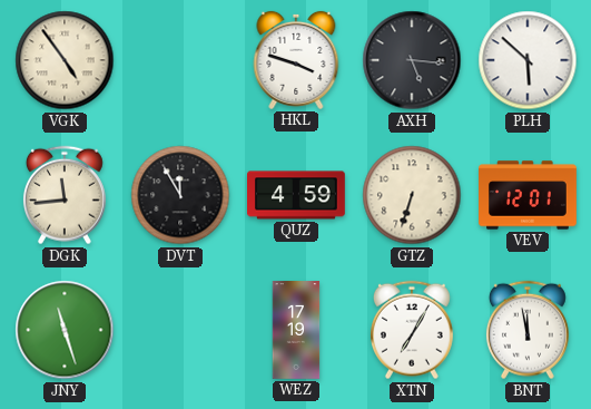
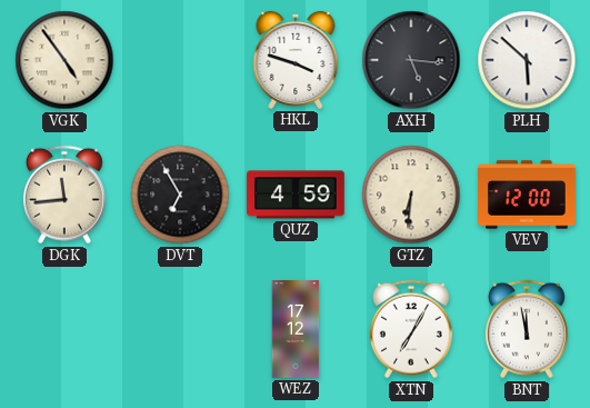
DVT: 11:55 -> 6:55
GTZ: 6:33 -> 6:31
VEV: 12:01 -> 12:00
JNY: 11:27 -> none
WEZ: 17:19 -> 17:12
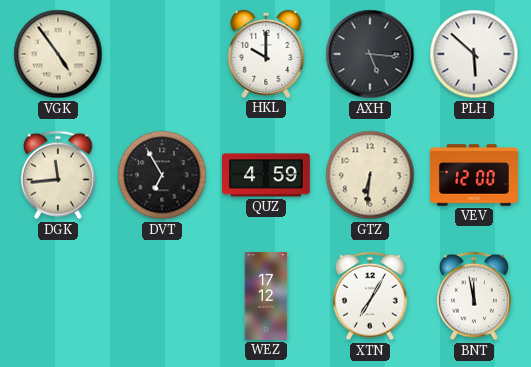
HKL: 3:48 -> 10:00
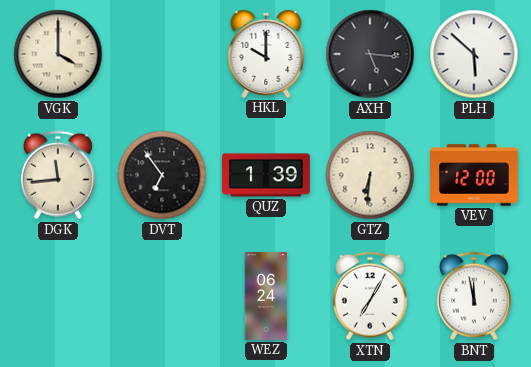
VGK: 4:54 -> 4:00
DVT: 6:55 -> 6:54
QUZ: 4:59 -> 1:39
WEZ: 17:12 -> 06:24
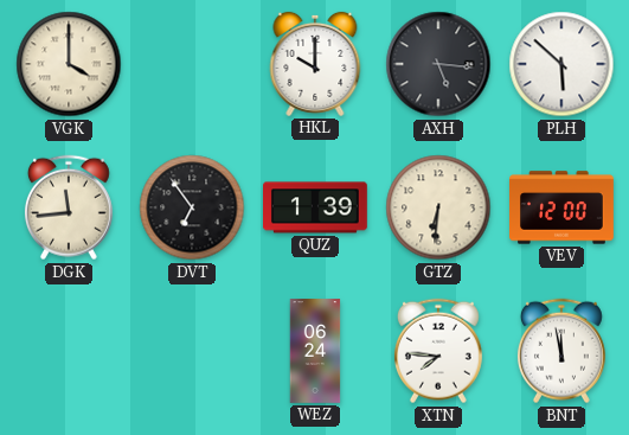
XTN: 7:05 -> 7:46
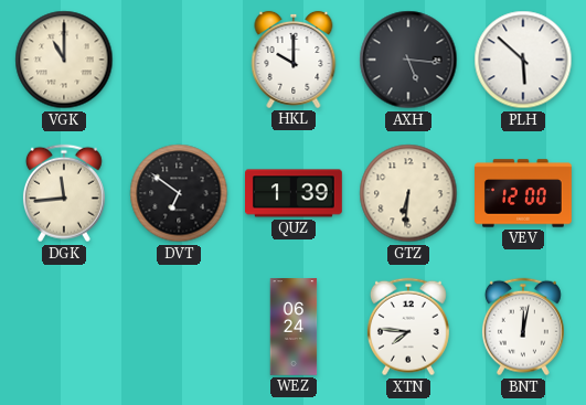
VGK: 4:00 -> 11:00
DVT: 6:54 -> 6:51
BNT: 11:58 -> 12:02
